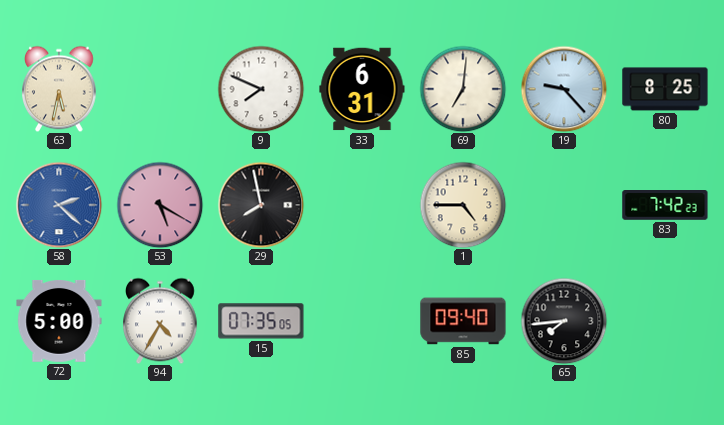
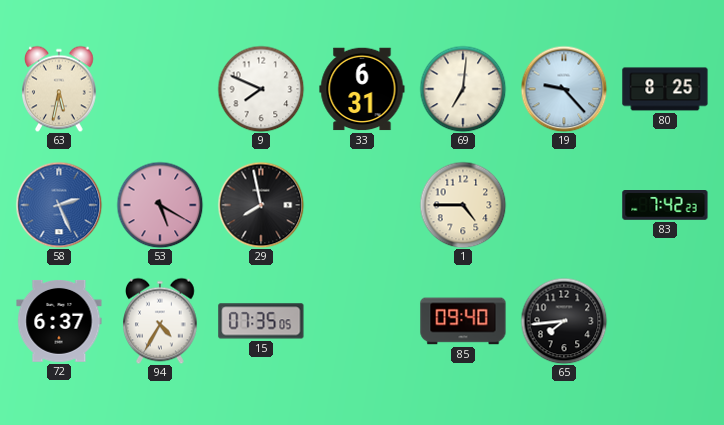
58: 2:22 -> 2:26
72: 5:00 -> 6:37
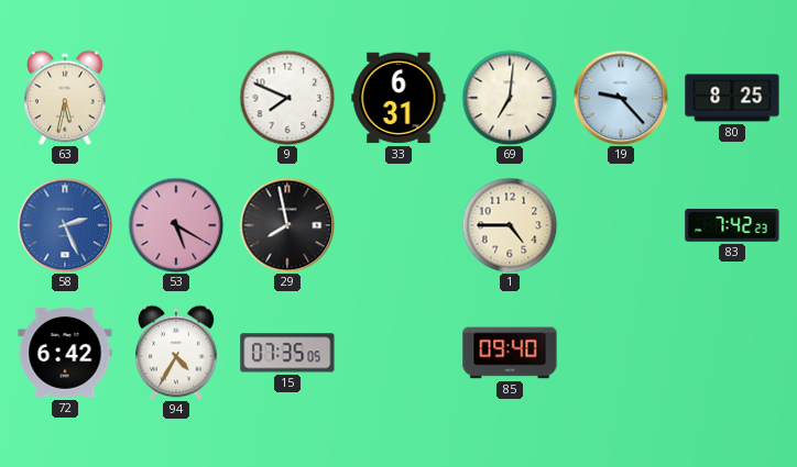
72: 6:37 -> 6:42
65: 7:44 -> none
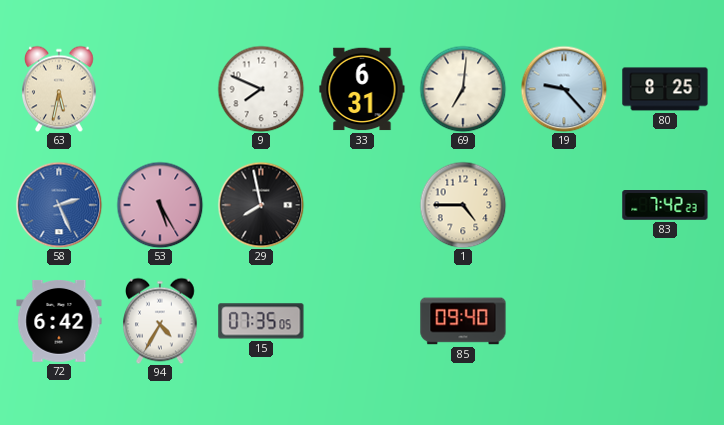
53: 5:20 -> 5:25
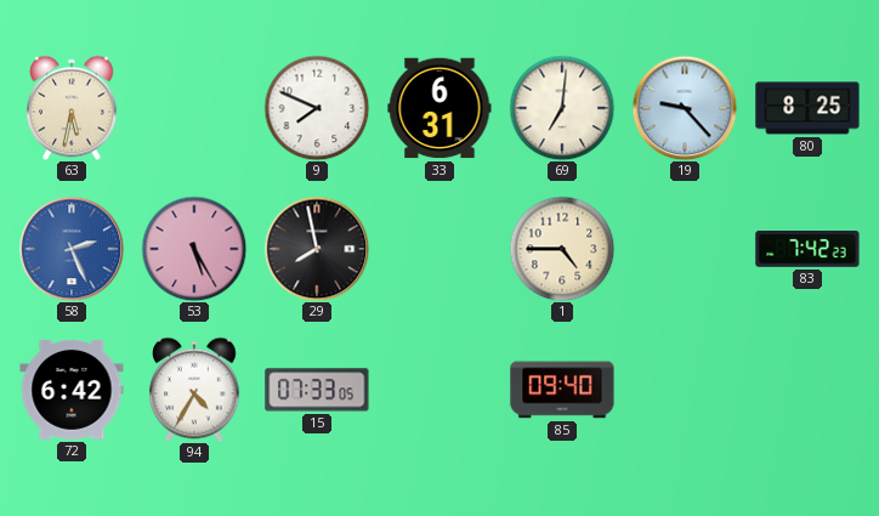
15: 07:35 -> 07:33
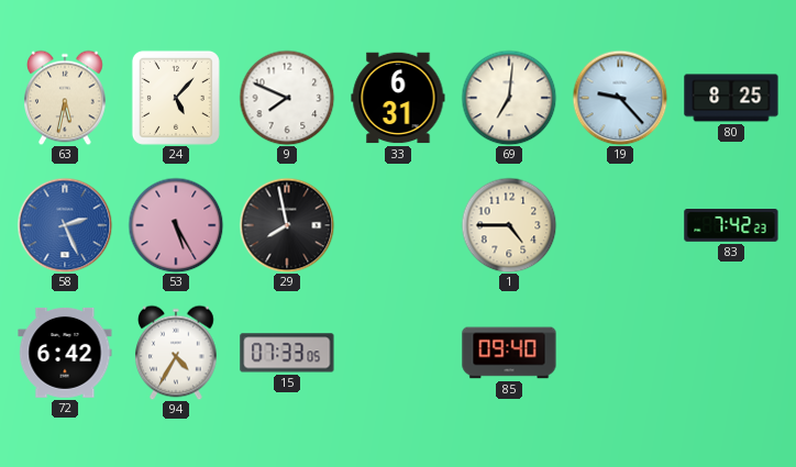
24: none -> 5:07
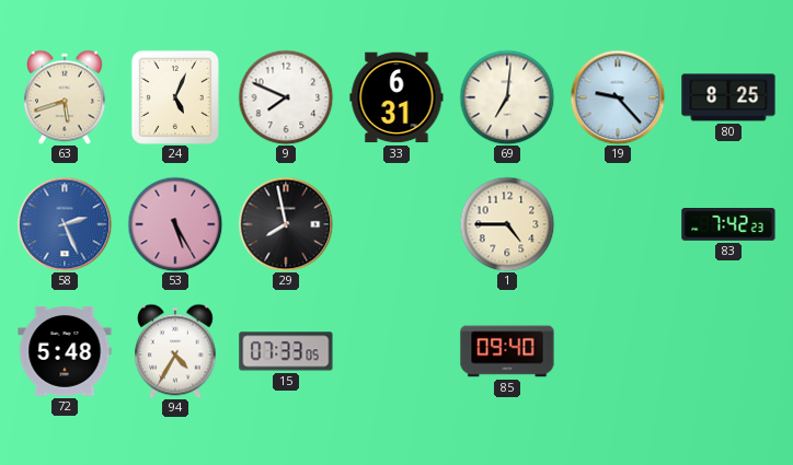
63: 5:32 -> 5:42
24: 5:07 -> 5:04
72: 6:42 -> 5:48
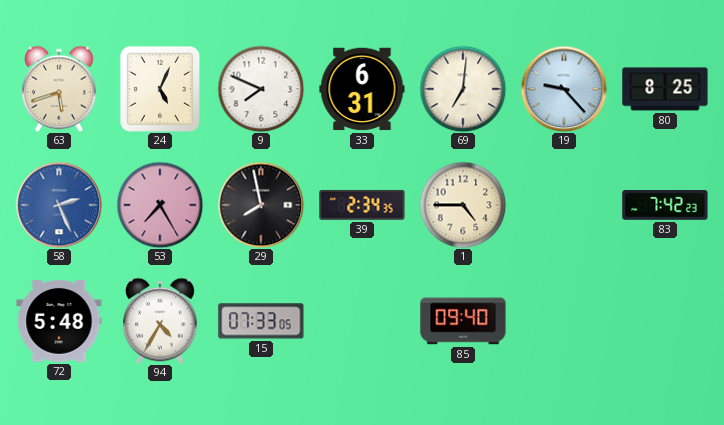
53: 5:25 -> 7:25
39: none -> 2:34
